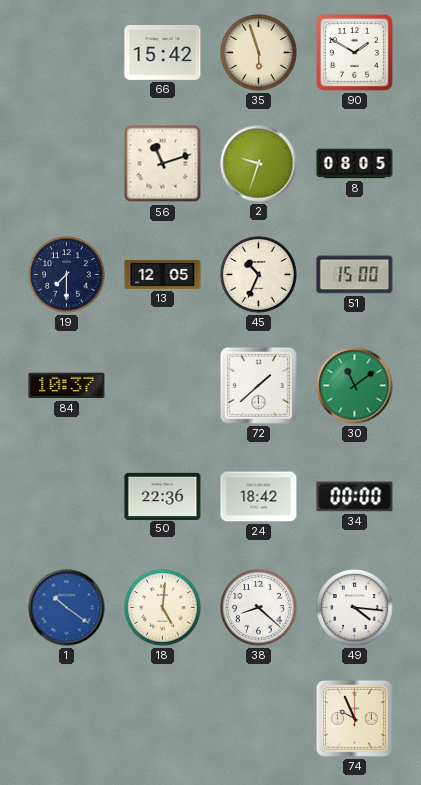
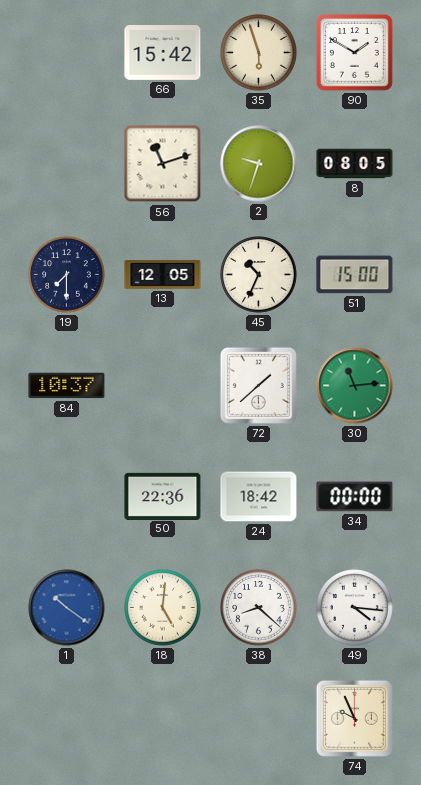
30: 11:09 -> 11:14
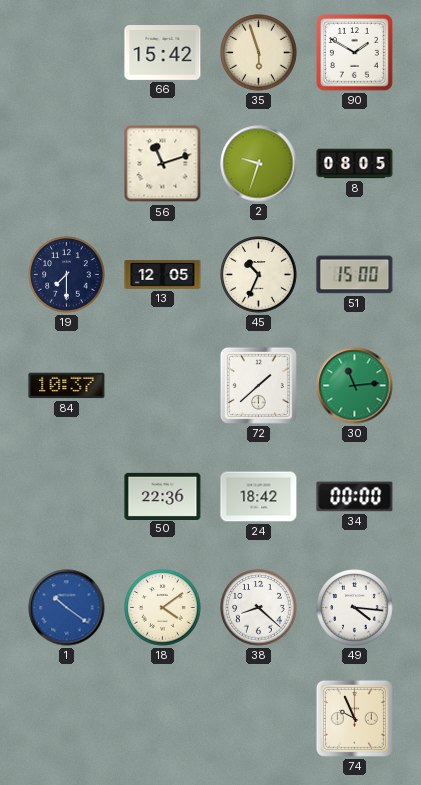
18: 5:01 -> 4:09
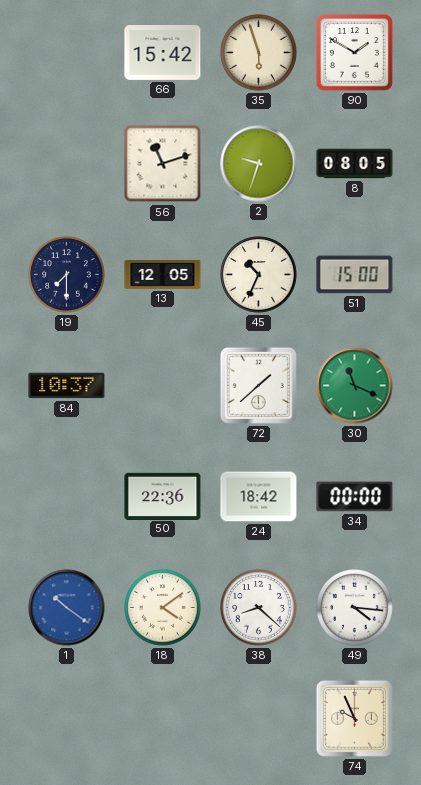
30: 11:14 -> 11:19
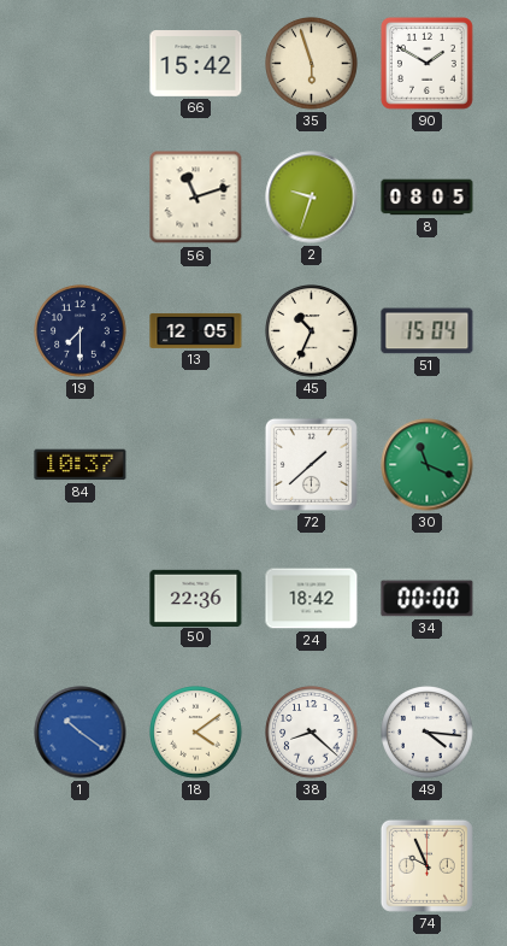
51: 15:00 -> 15:04
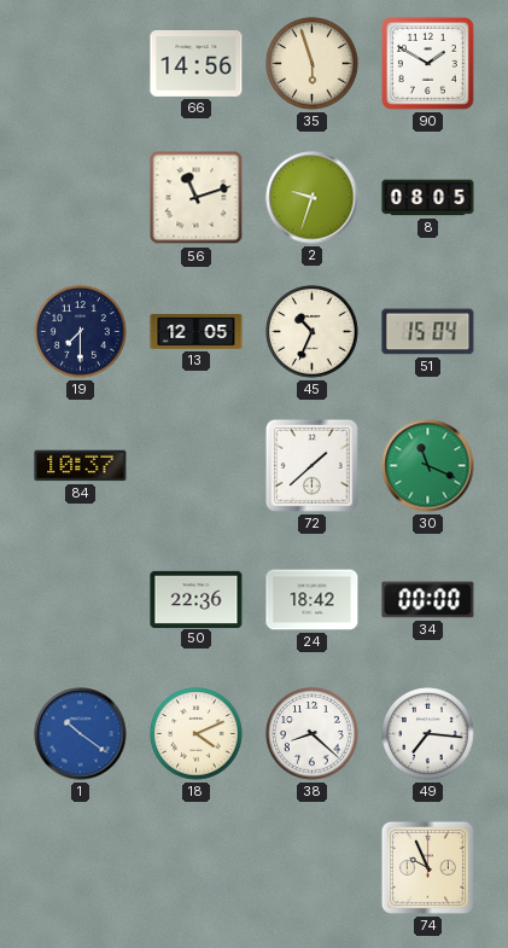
66: 15:42 -> 14:56
18: 4:09 -> 4:11
49: 4:16 -> 7:16
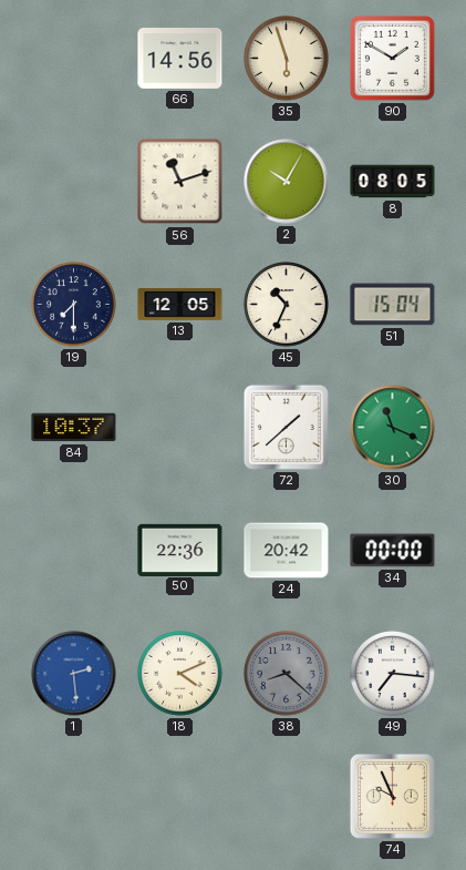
2: 9:33 -> 10:05
24: 18:42 -> 20:42
1: 10:21 -> 2:29
38 dial: white -> grey
